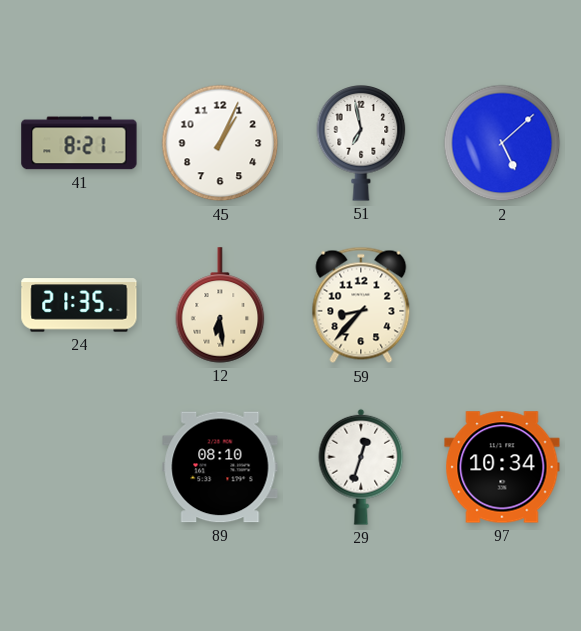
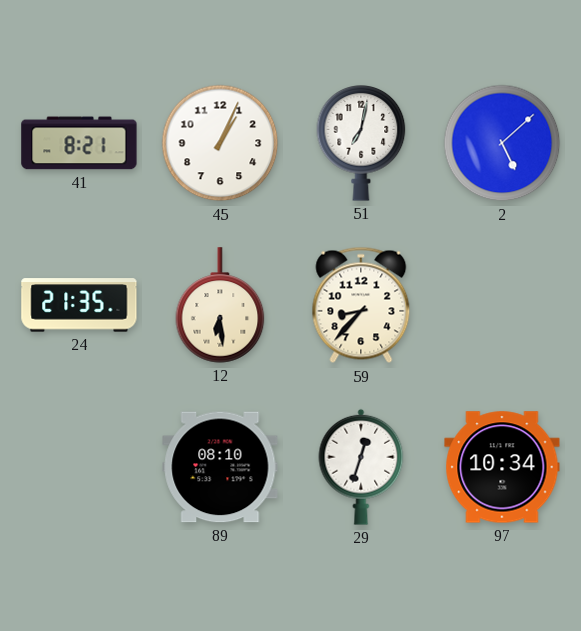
51: 6:58 -> 7:02
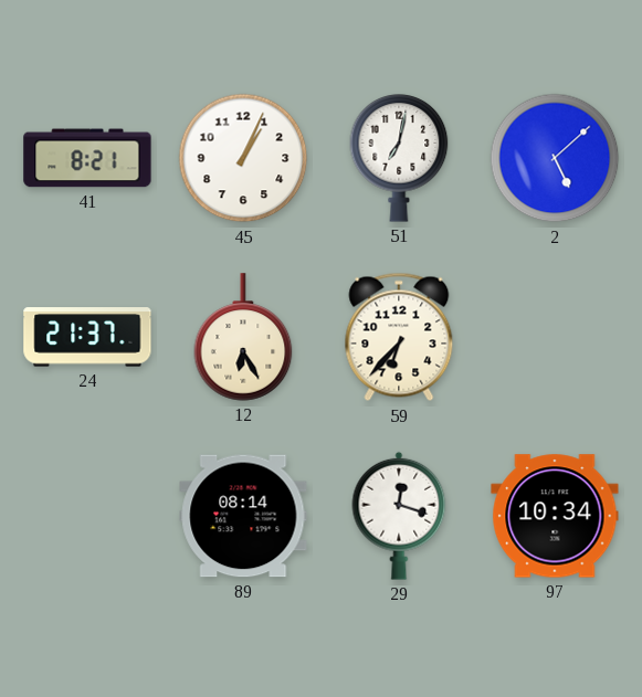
24: 21:35 -> 21:37
12: 6:29 -> 6:25
59: 8:37 -> 6:37
89: 08:10 -> 08:14
29: 12:33 -> 12:18
